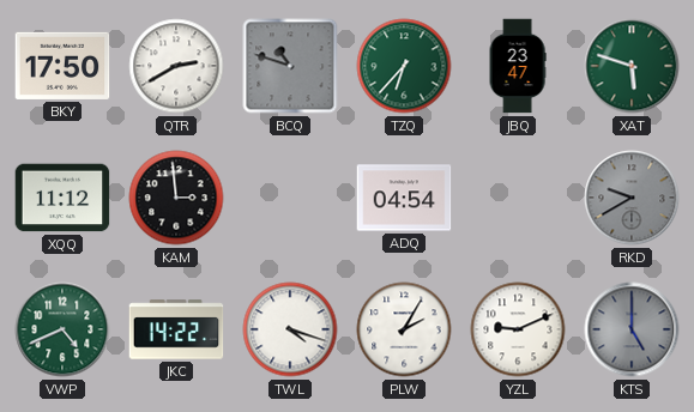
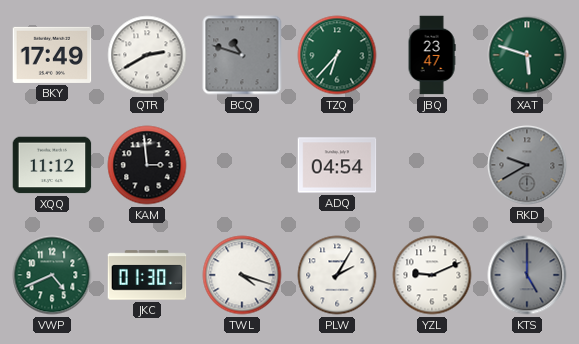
BKY: 17:50 -> 17:49
JKC: 14:22 -> 01:30
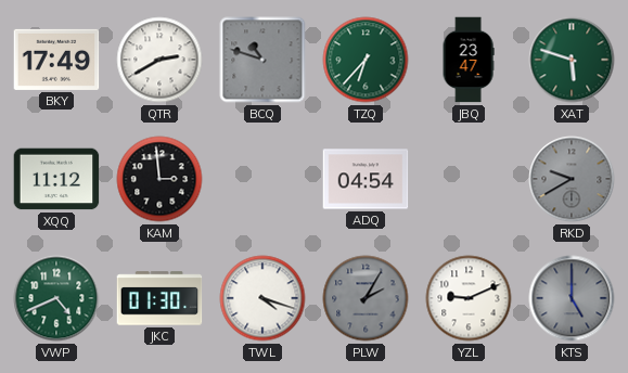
PLW dial: white -> grey
